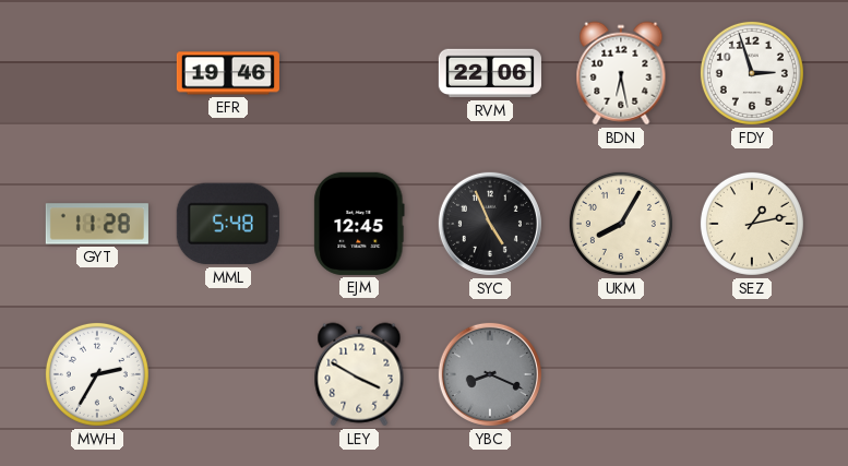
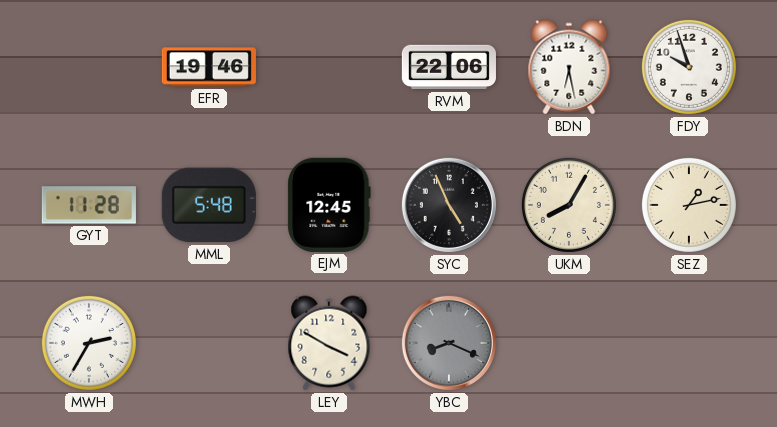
FDY: 2:57 -> 9:57
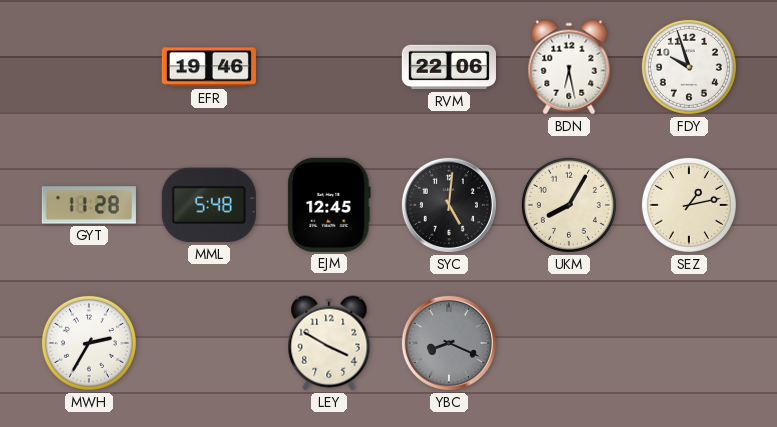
SYC: 4:56 -> 5:01
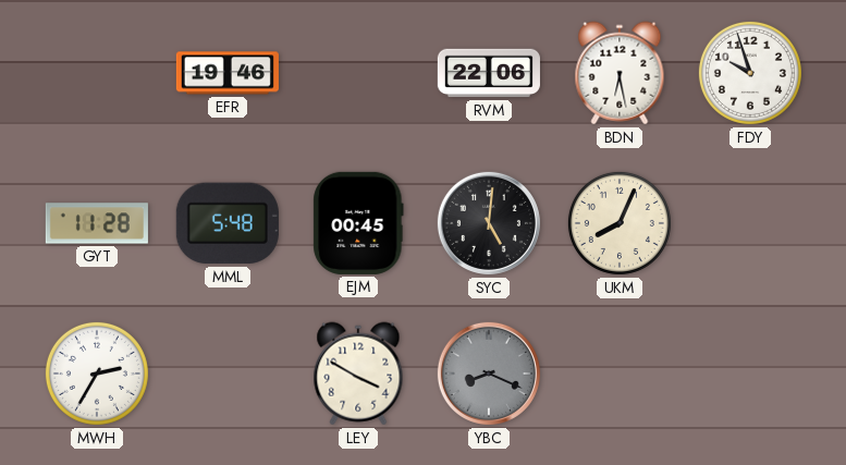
EJM: 12:45 -> 00:45
UKM: 8:05 -> 8:04
SEZ: 1:13 -> none
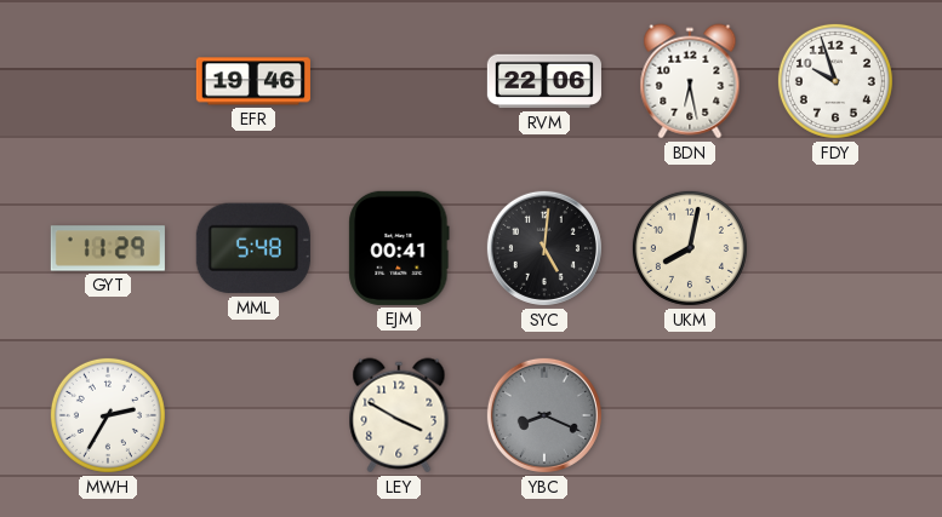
GYT: 11:28 -> 11:29
EJM: 00:45 -> 00:41
UKM: 8:04 -> 8:02
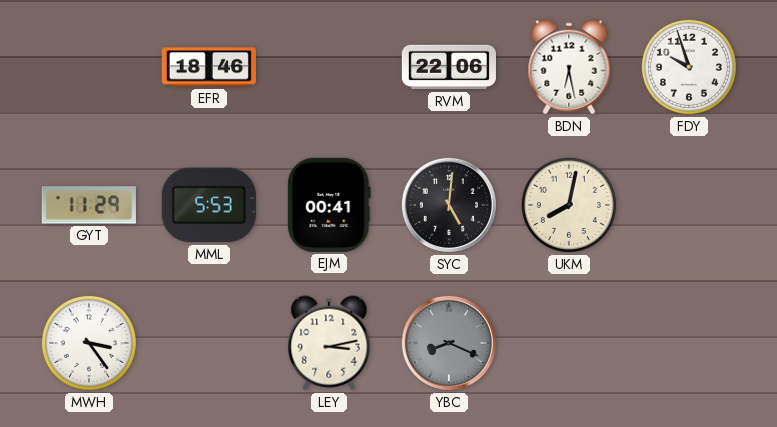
EFR: 19:46 -> 18:46
MML: 5:48 -> 5:53
MWH: 2:35 -> 3:24
LEY: 3:50 -> 3:13
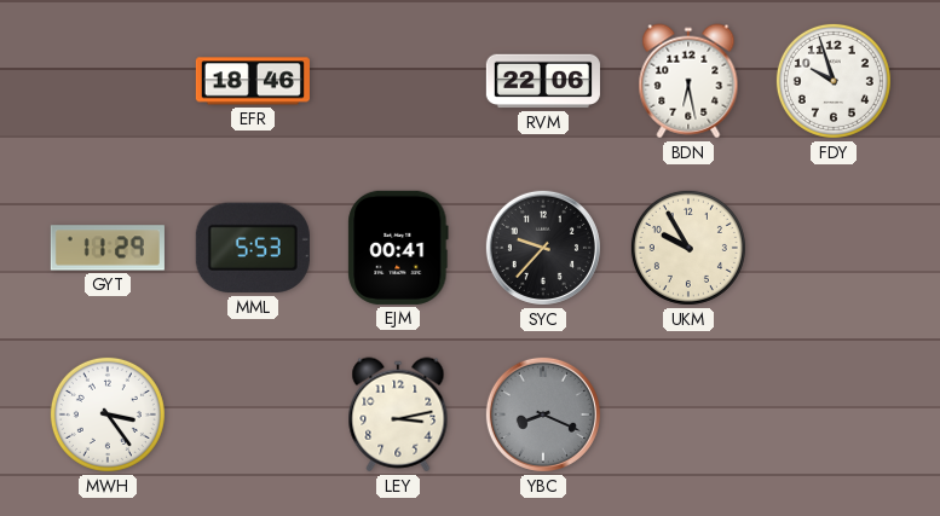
SYC: 5:01 -> 9:37
UKM: 8:02 -> 9:55
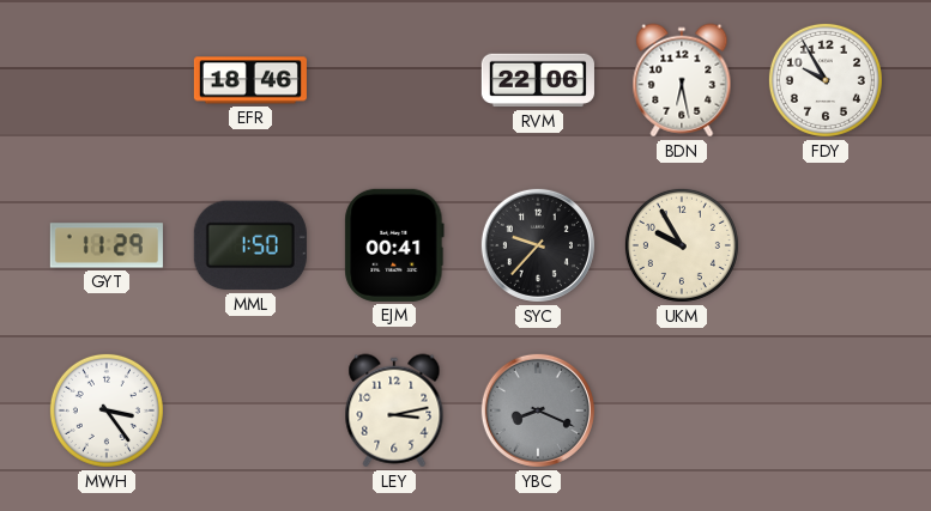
FDY: 9:57 -> 9:55
MML: 5:53 -> 1:50
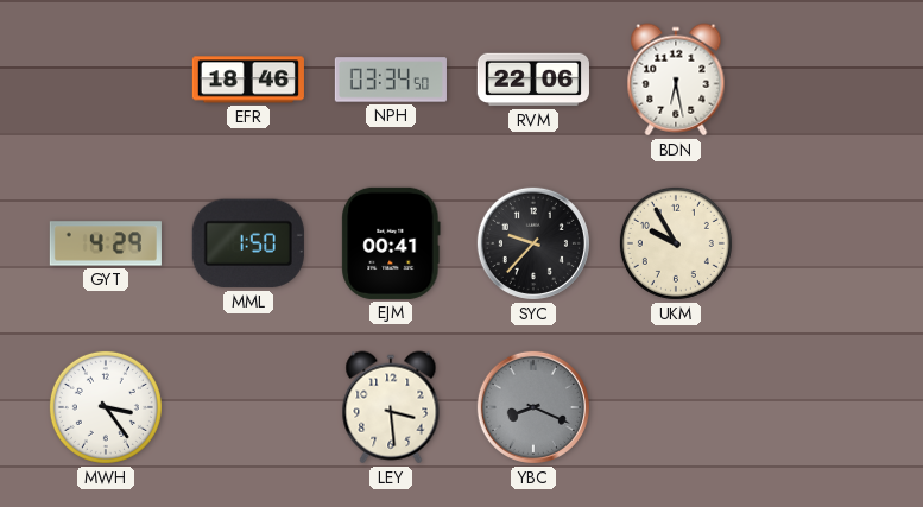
NPH: none -> 03:34
FDY: 9:55 -> none
GYT: 11:29 -> 4:29
LEY: 3:13 -> 3:29
